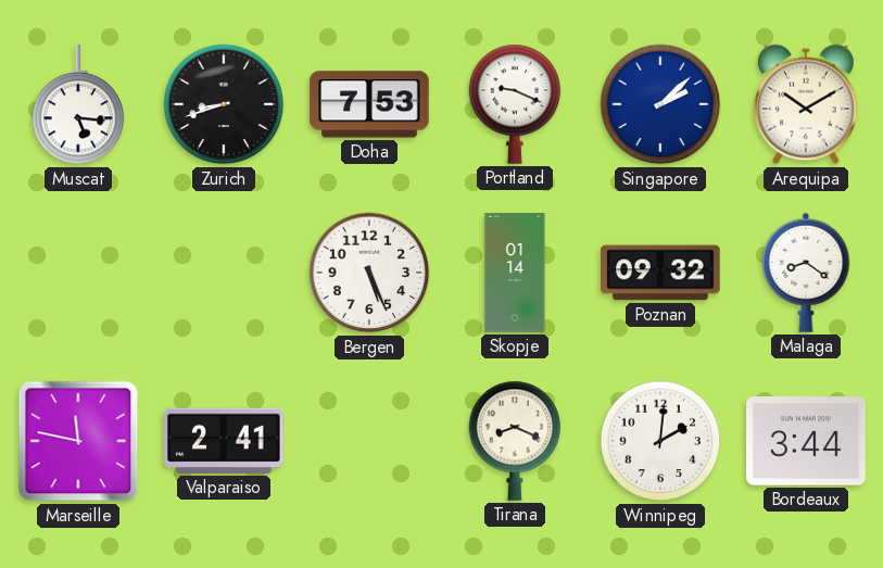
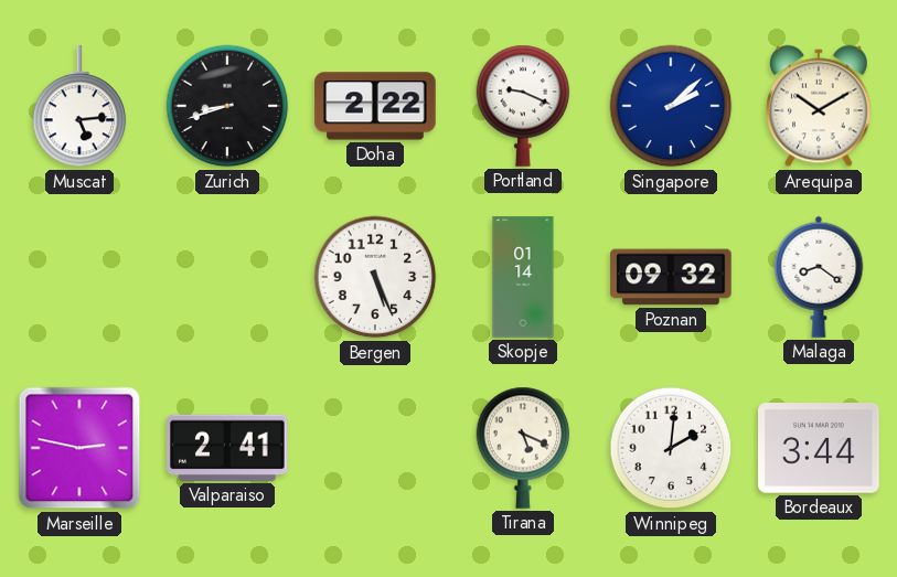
Muscat: 5:16 -> 5:14
Doha: 7:53 -> 2:22
Marseille: 11:47 -> 2:47
Tirana: 8:19 -> 5:19
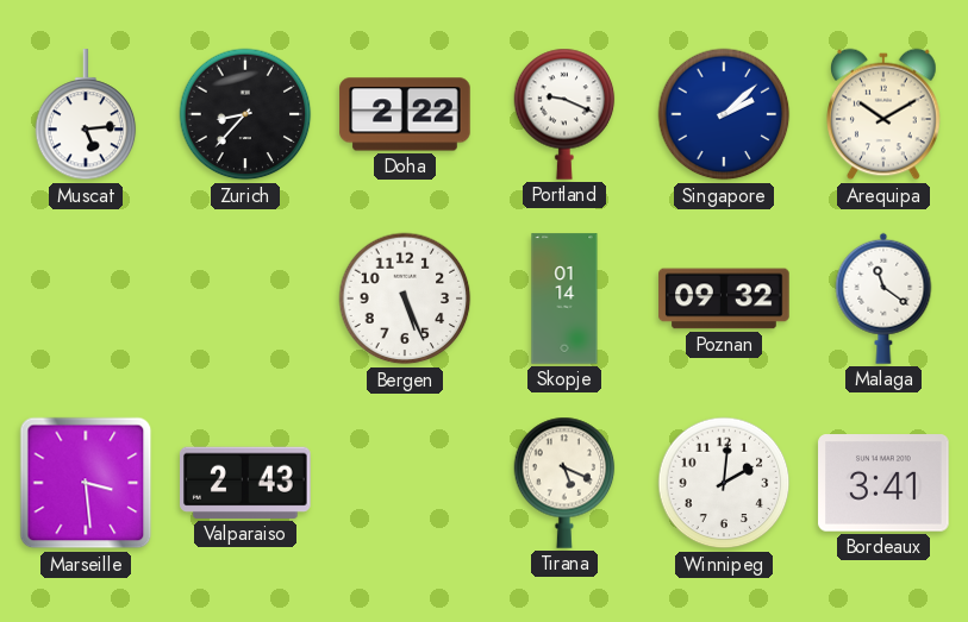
Zurich: 8:42 -> 8:37
Malaga: 8:21 -> 11:21
Marseille: 2:47 -> 3:29
Valparaiso: 2:41 -> 2:43
Bordeaux: 3:44 -> 3:41
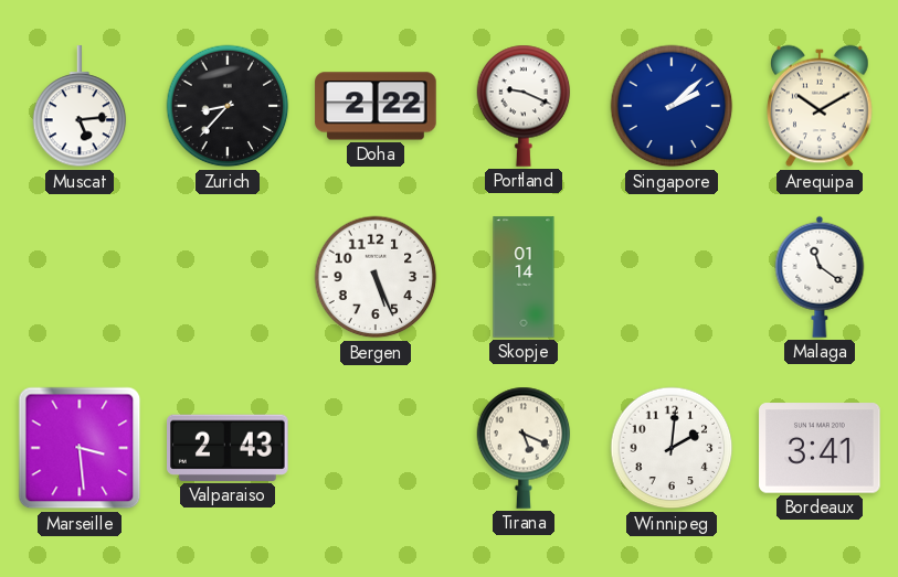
Poznan: 09:32 -> none
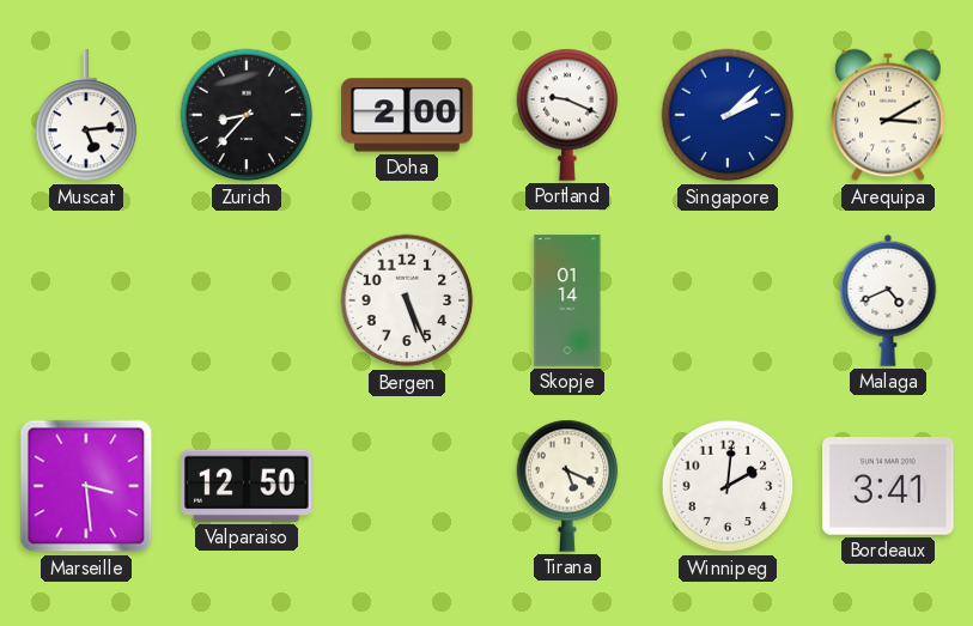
Doha: 2:22 -> 2:00
Arequipa: 10:10 -> 3:10
Malaga: 11:21 -> 4:41
Valparaiso: 2:43 -> 12:50
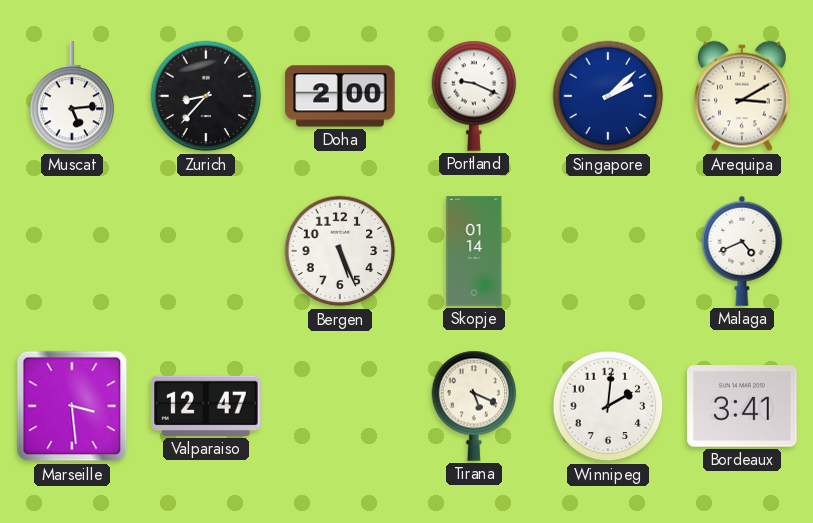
Valparaiso: 12:50 -> 12:47
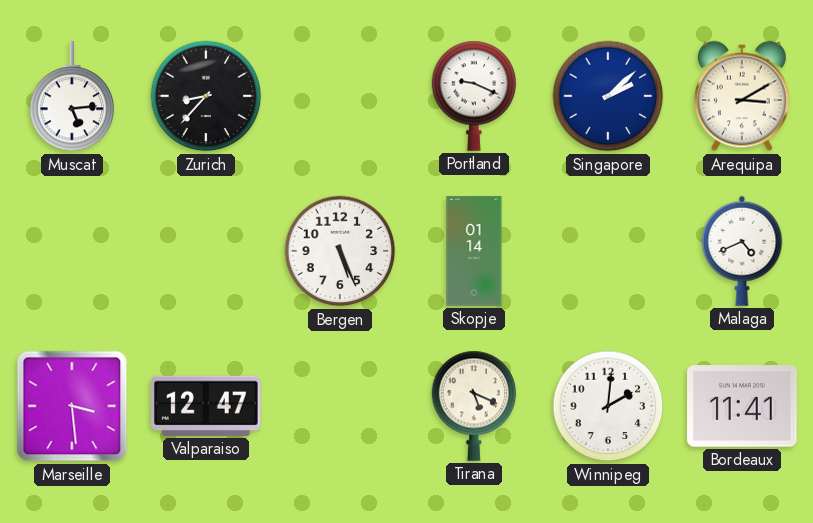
Doha: 2:00 -> none
Bordeaux: 3:41 -> 11:41
